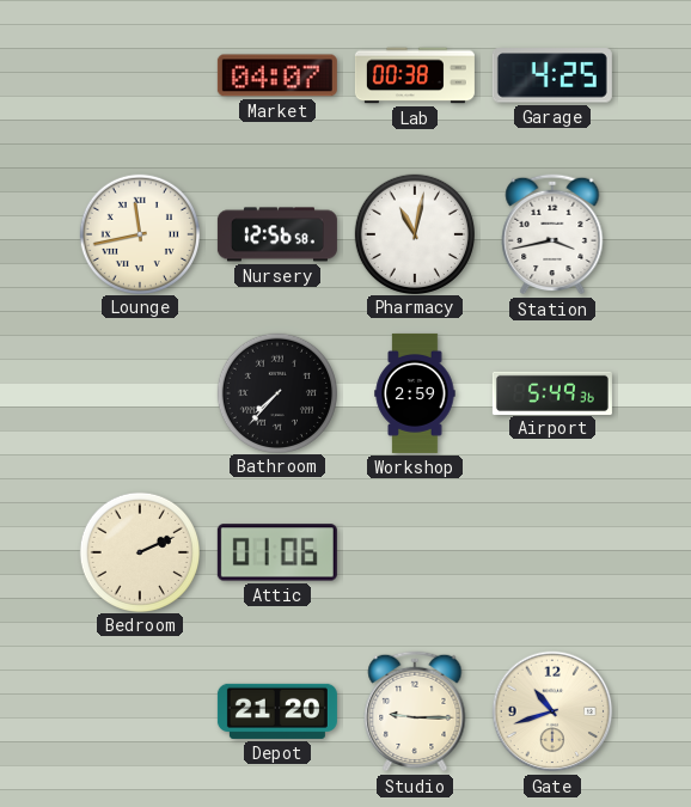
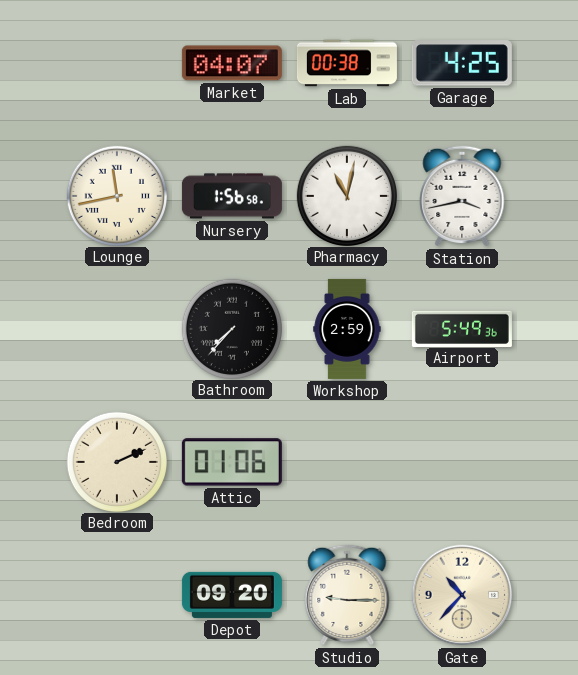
Nursery: 12:56 -> 1:56
Depot: 21:20 -> 09:20
Gate: 10:42 -> 10:37
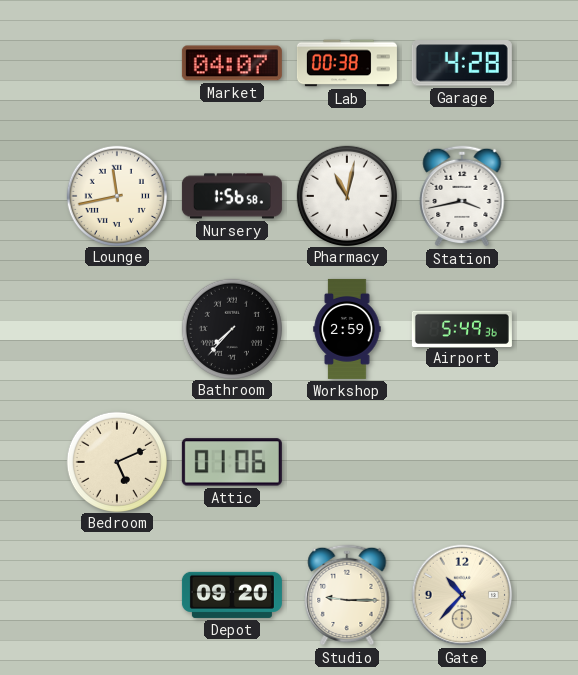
Garage: 4:25 -> 4:28
Bedroom: 2:11 -> 5:11
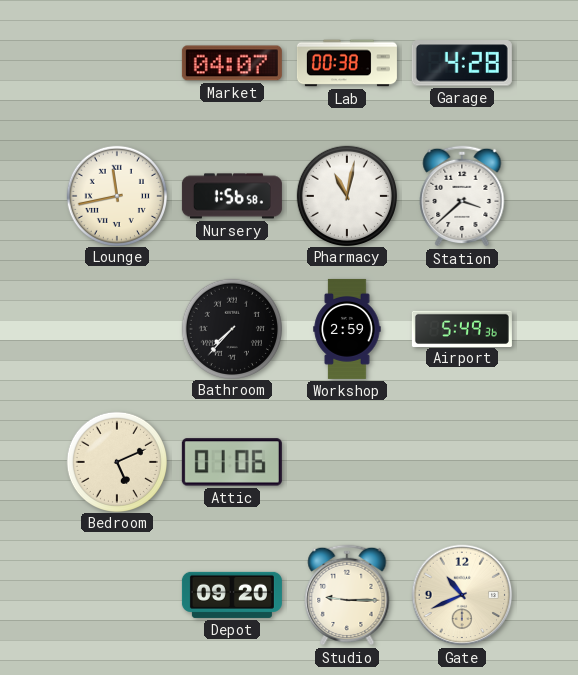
Station: 3:43 -> 3:38
Gate: 10:37 -> 10:41
